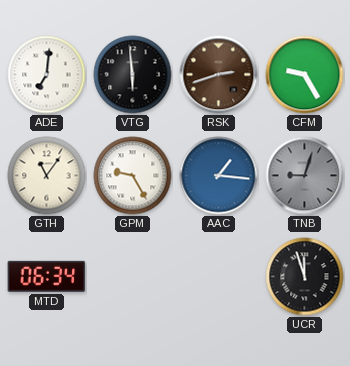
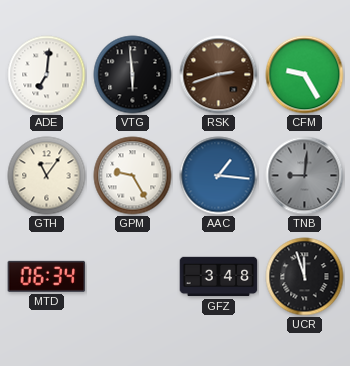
TNB: 9:03 -> 9:01
GFZ: none -> 3:48
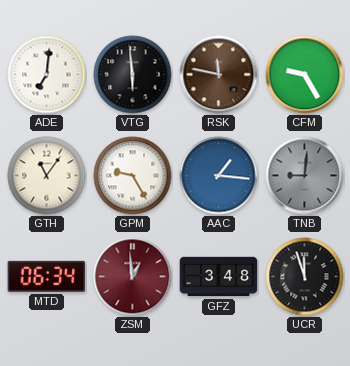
RSK: 2:42 -> 11:47
ZSM: none -> 12:59
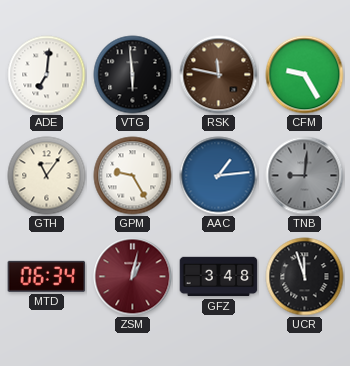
AAC: 1:16 -> 1:14
ZSM: 12:59 -> 1:02
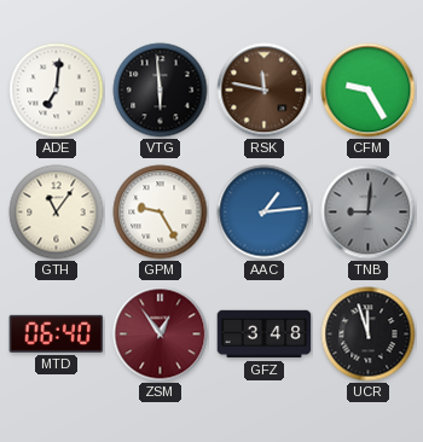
MTD: 06:34 -> 06:40
ZSM: 1:02 -> 12:54
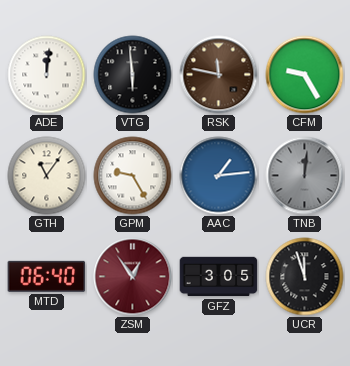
ADE: 7:01 -> 12:01
TNB: 9:01 -> 12:01
GFZ: 3:48 -> 3:05
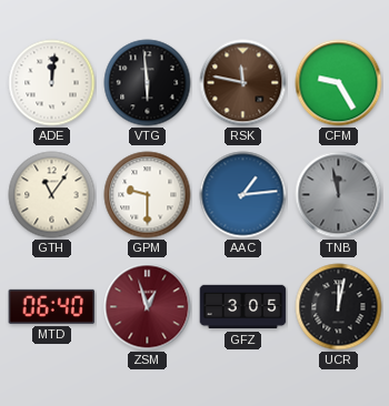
GPM: 9:25 -> 9:30
TNB: 12:01 -> 11:58
ZSM: 12:54 -> 12:57
UCR: 11:57 -> 12:02
